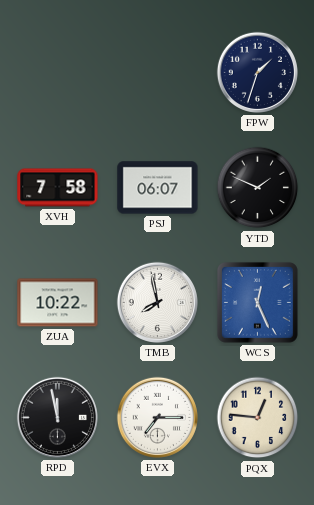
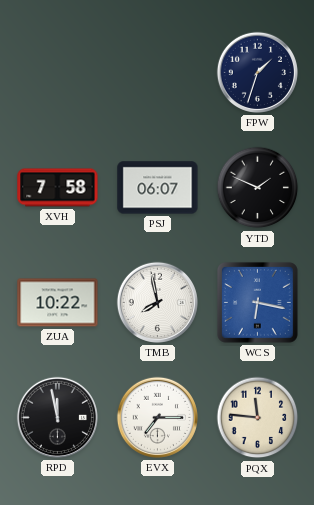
WCS: 12:26 -> 6:17
PQX: 12:46 -> 11:46
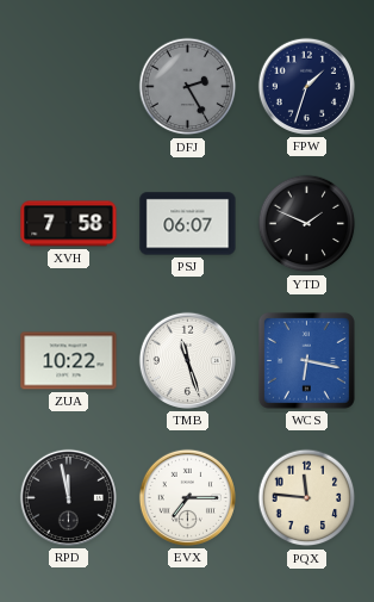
DFJ: none -> 2:25
TMB: 7:58 -> 11:27
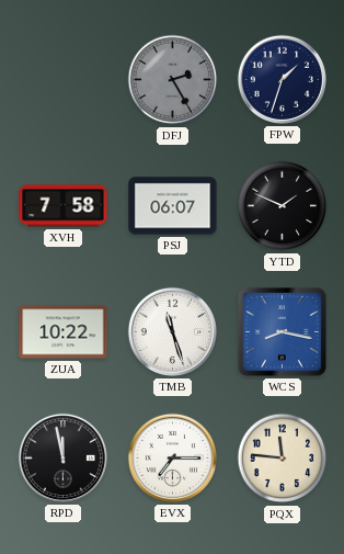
WCS: 6:17 -> 8:17
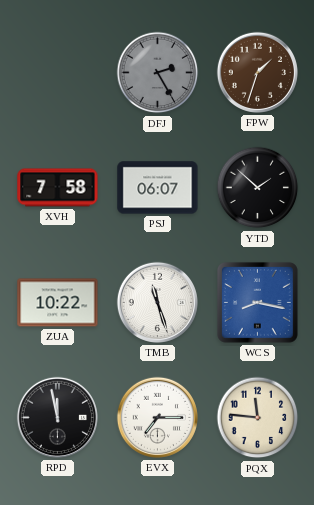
FPW dial: navy -> brown
YTD: 1:49 -> 1:52
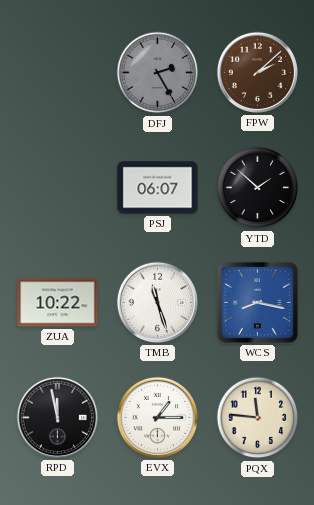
FPW: 1:33 -> 2:08
XVH: 7:58 -> none
EVX: 7:15 -> 1:15
